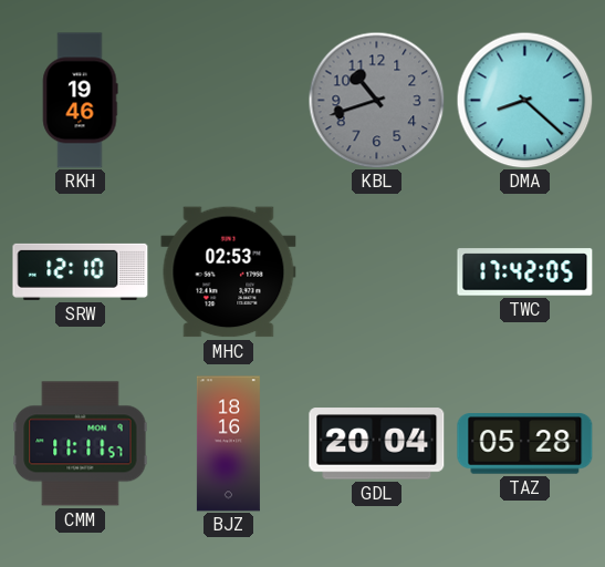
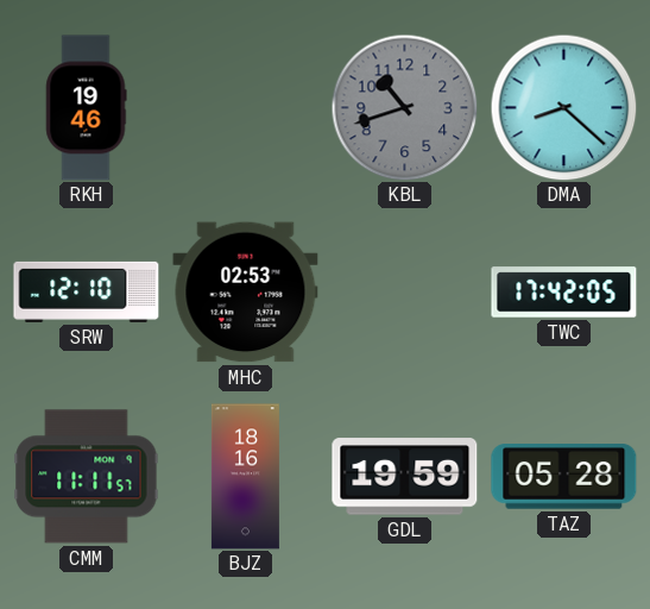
GDL: 20:04 -> 19:59
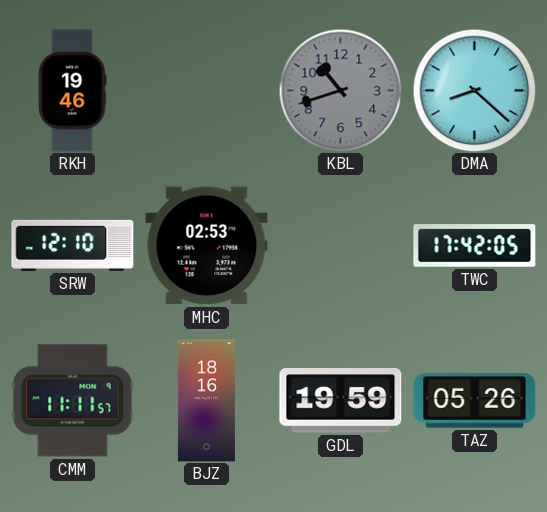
TAZ: 05:28 -> 05:26
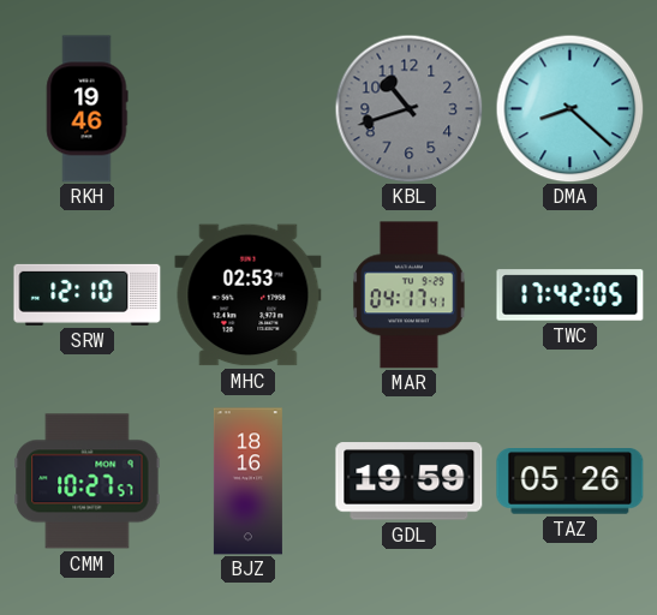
MAR: none -> 04:17
CMM: 11:11 -> 10:27
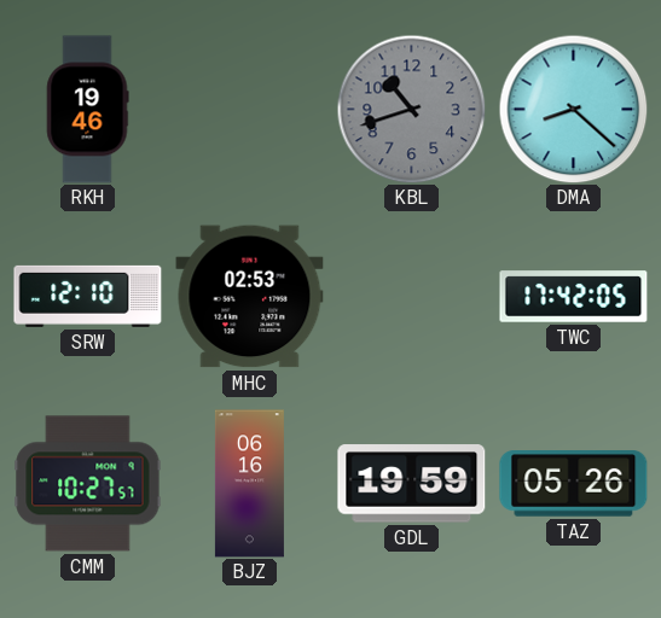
MAR: 04:17 -> none
BJZ: 18:16 -> 06:16
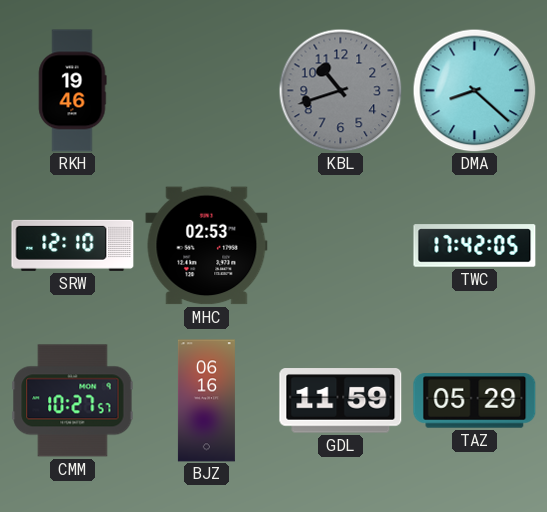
GDL: 19:59 -> 11:59
TAZ: 05:26 -> 05:29
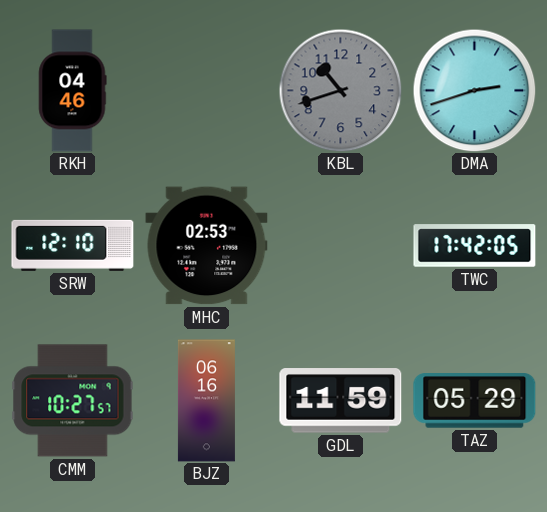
RKH: 19:46 -> 04:46
DMA: 8:22 -> 2:42
